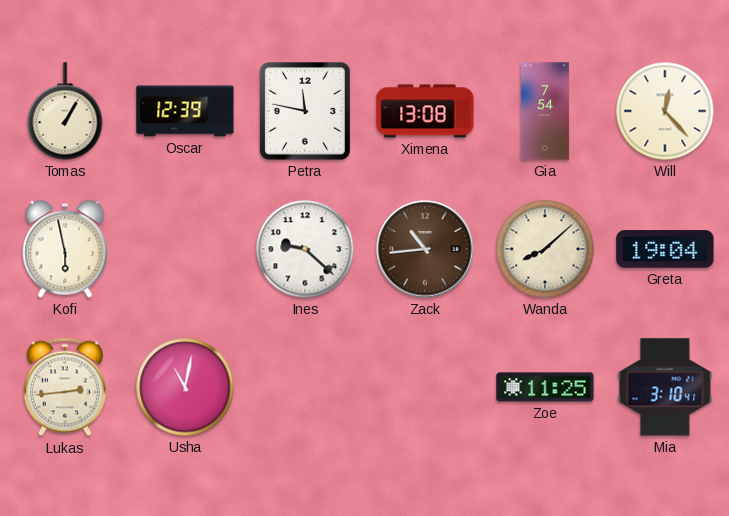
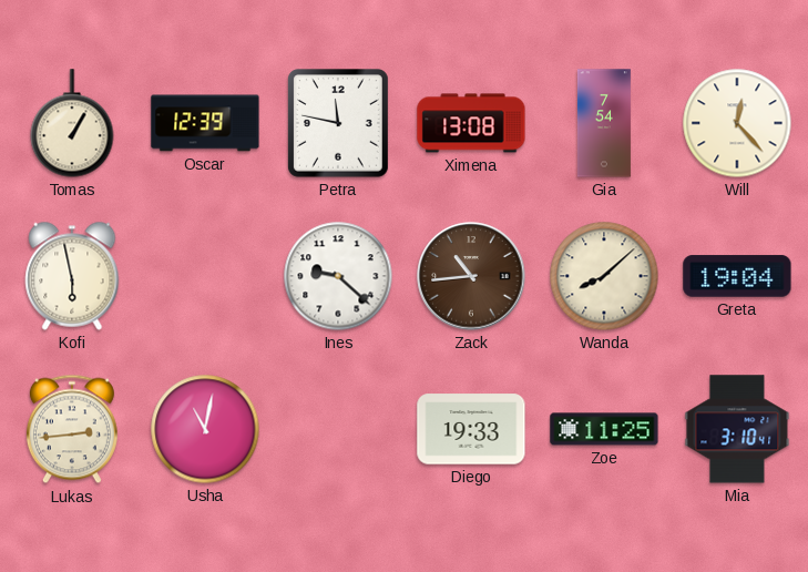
Diego: none -> 19:33
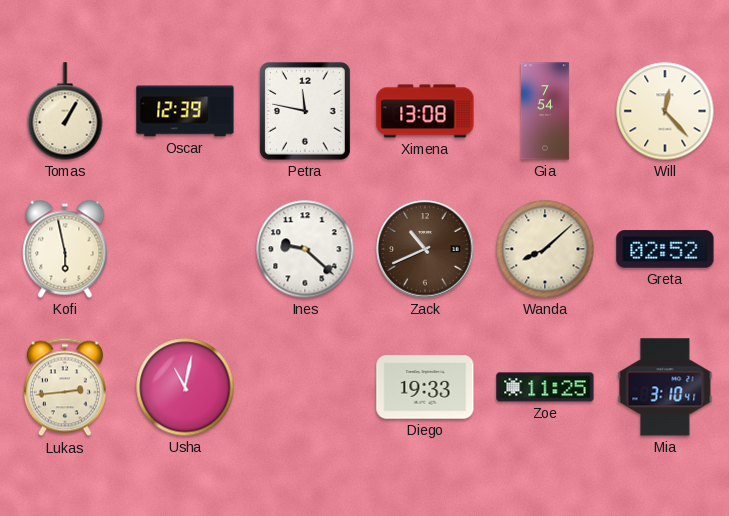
Zack: 10:44 -> 10:41
Greta: 19:04 -> 02:52
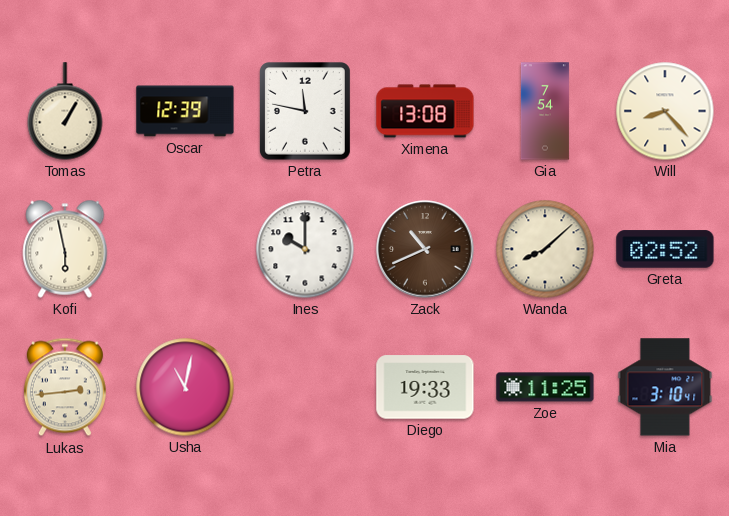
Will: 12:23 -> 8:23
Ines: 9:22 -> 10:00
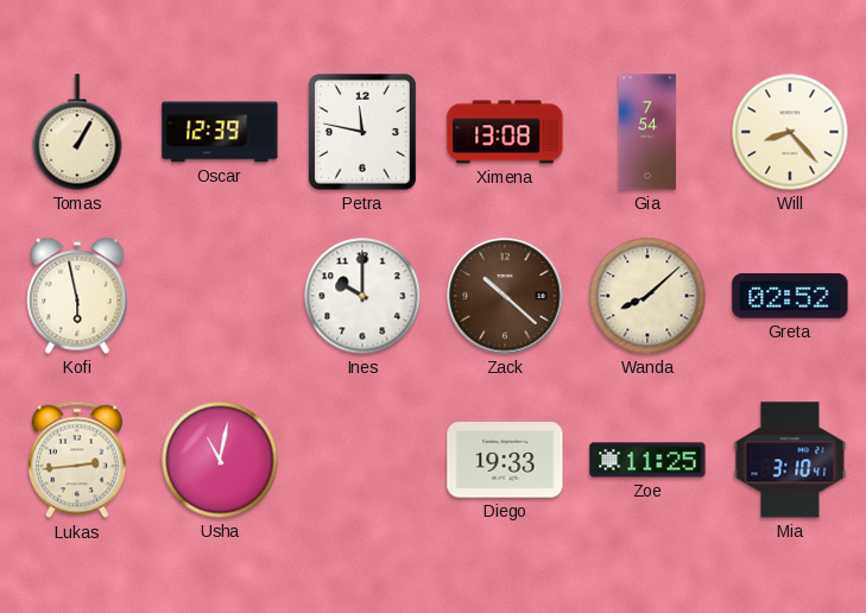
Zack: 10:41 -> 10:22
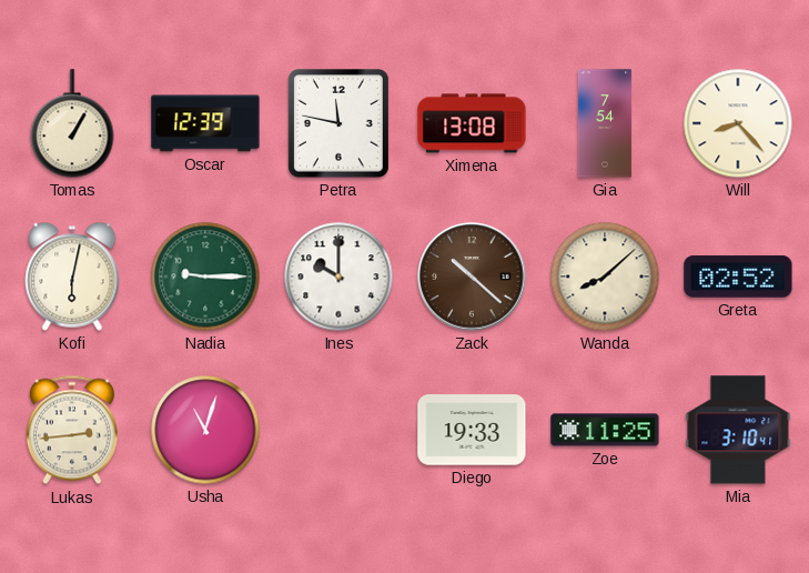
Kofi: 5:58 -> 6:02
Nadia: none -> 9:15
Usha: 11:02 -> 11:03
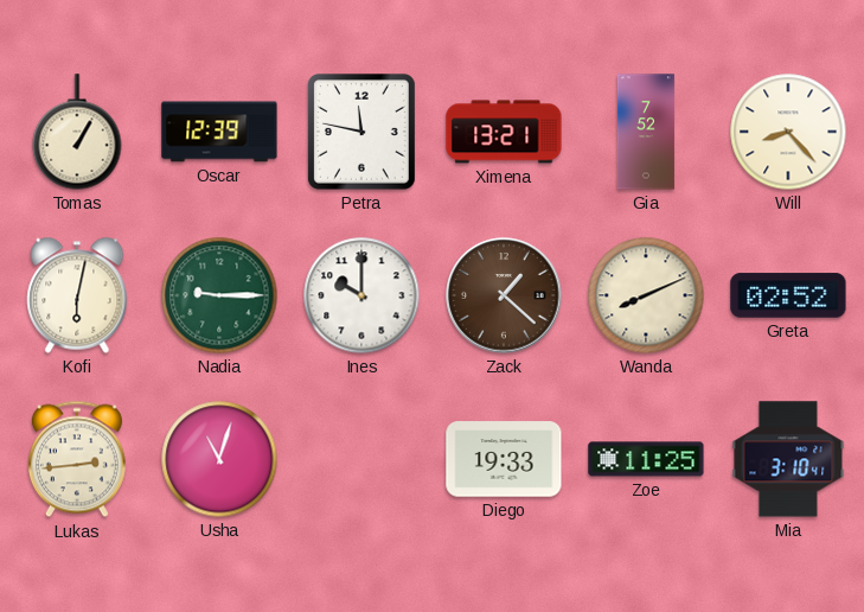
Ximena: 13:08 -> 13:21
Gia: 7:54 -> 7:52
Zack: 10:22 -> 1:22
Wanda: 8:08 -> 8:11
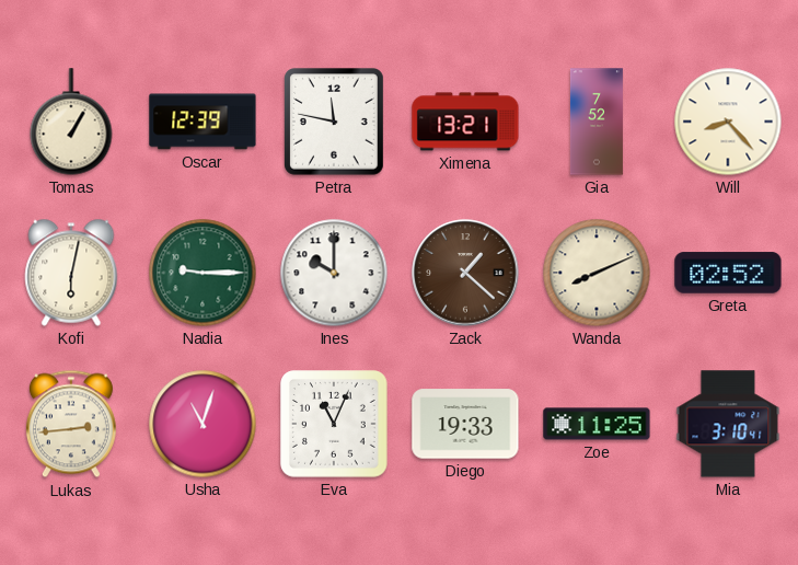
Eva: none -> 11:04
